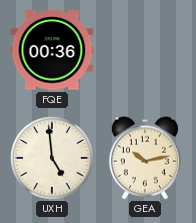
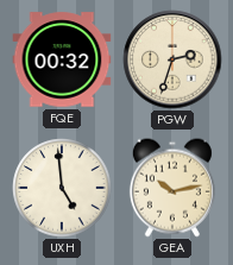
FQE: 00:36 -> 00:32
PGW: none -> 2:33
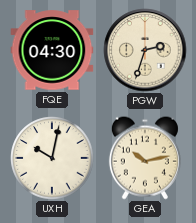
FQE: 00:32 -> 04:30
UXH: 4:59 -> 10:02
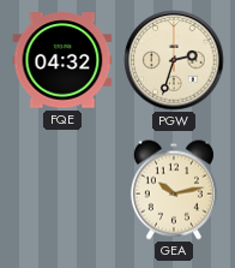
FQE: 04:30 -> 04:32
UXH: 10:02 -> none
